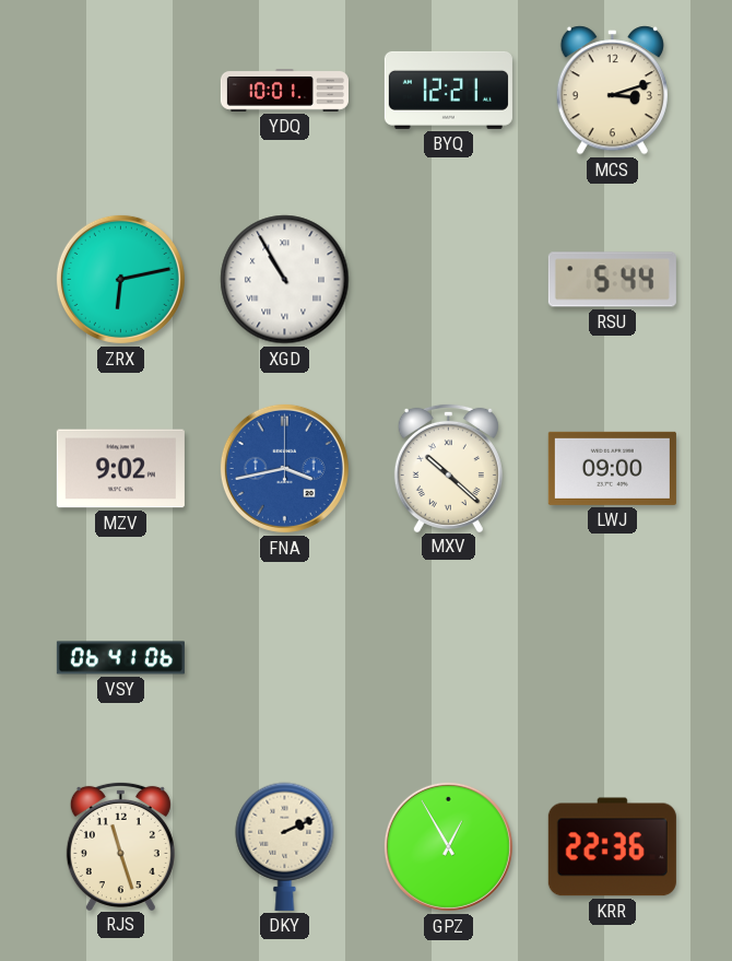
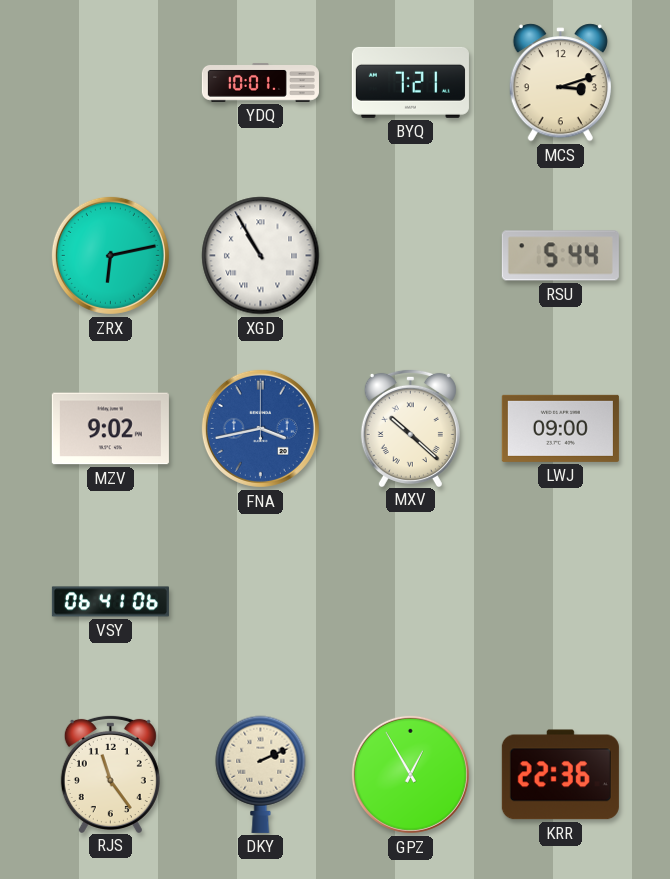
BYQ: 12:21 -> 7:21
RJS: 11:27 -> 11:24
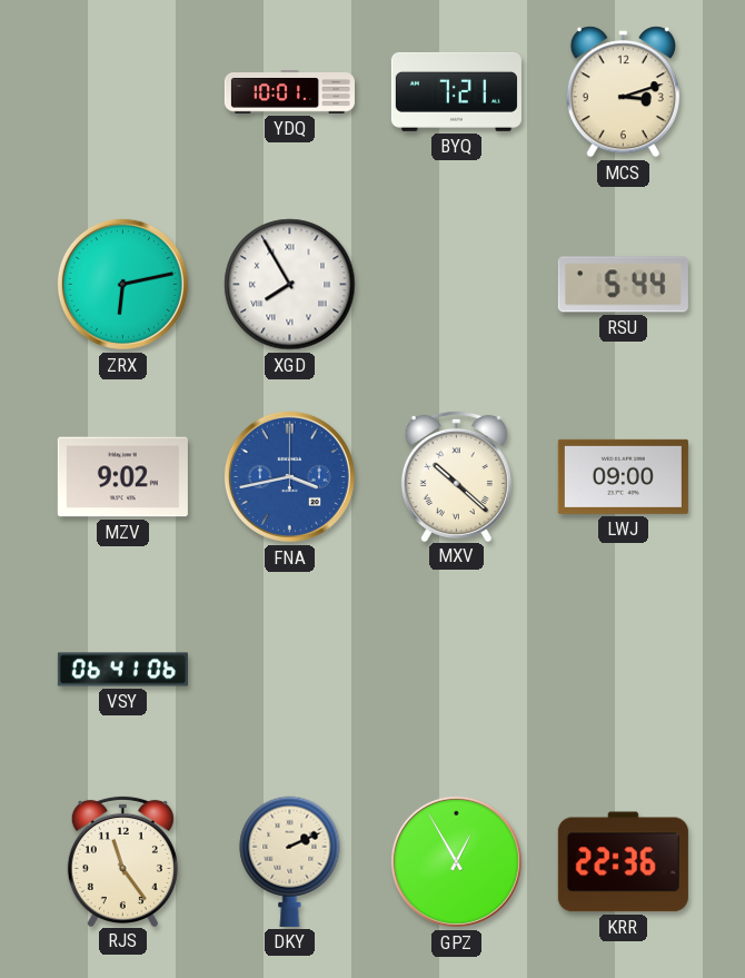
XGD: 10:55 -> 7:55
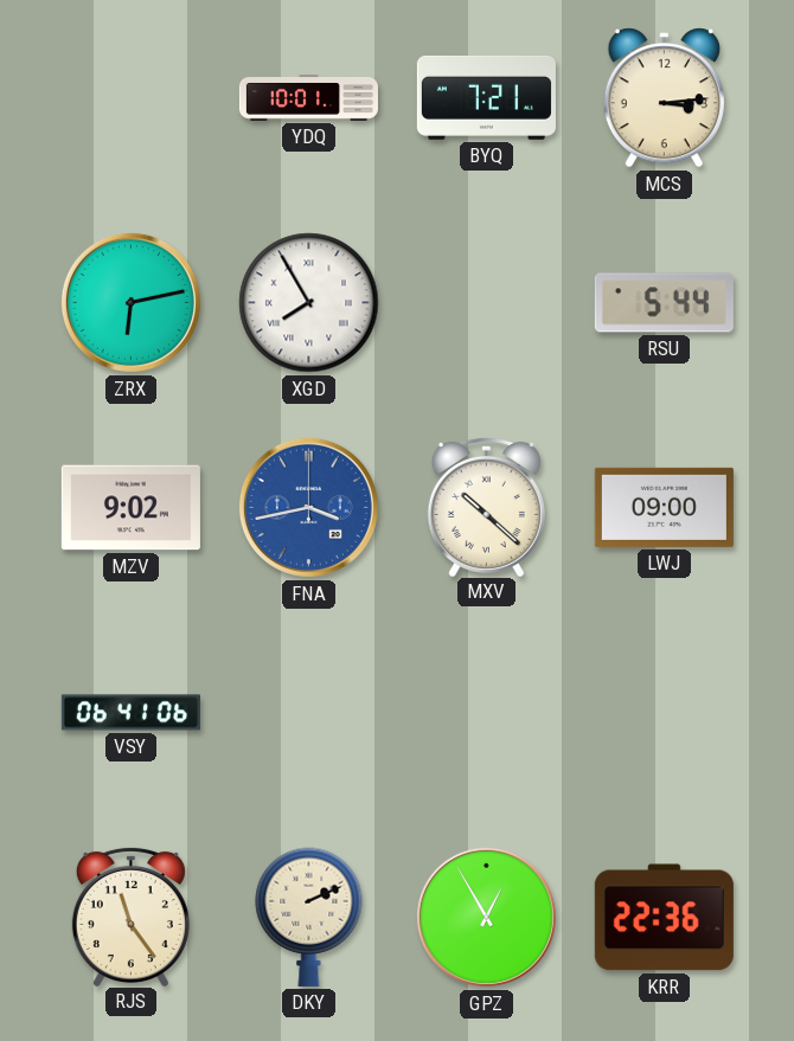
MCS: 3:12 -> 3:14
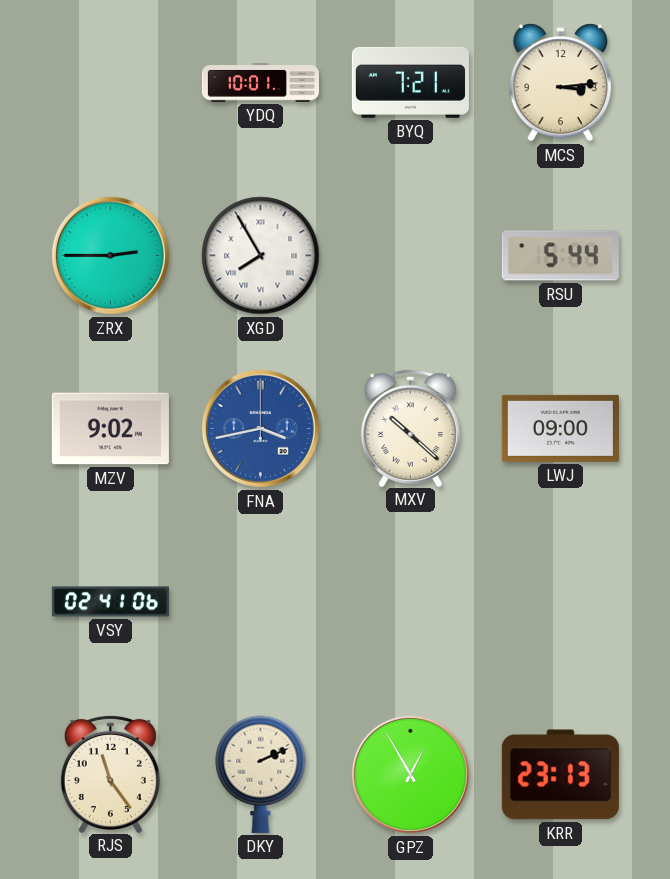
ZRX: 6:13 -> 2:45
VSY: 06:41 -> 02:41
KRR: 22:36 -> 23:13
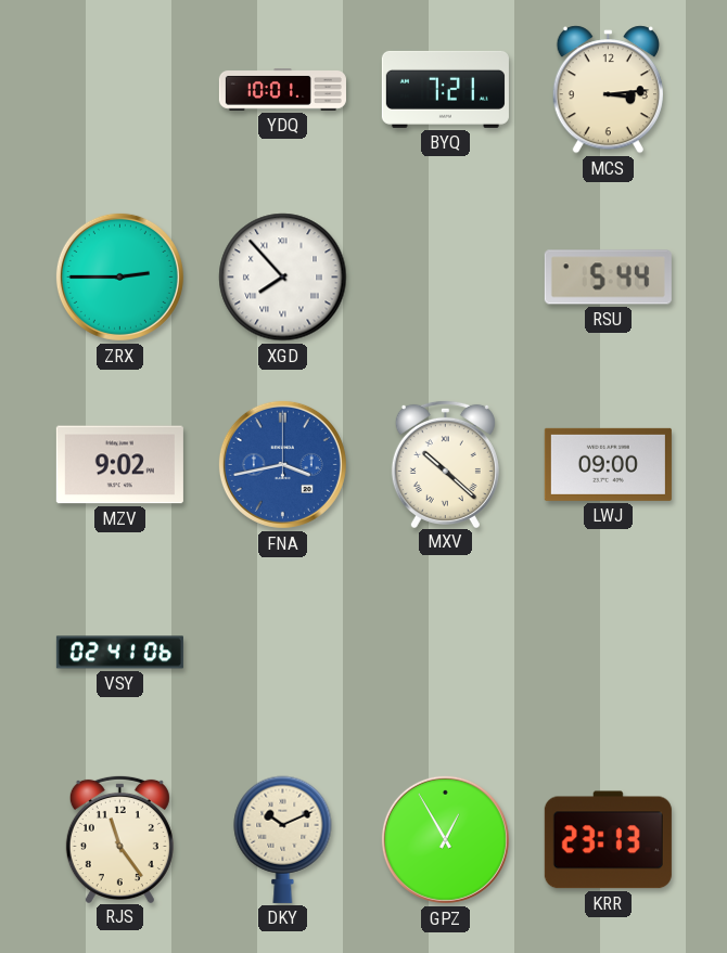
XGD: 7:55 -> 7:53
DKY: 2:11 -> 10:11
